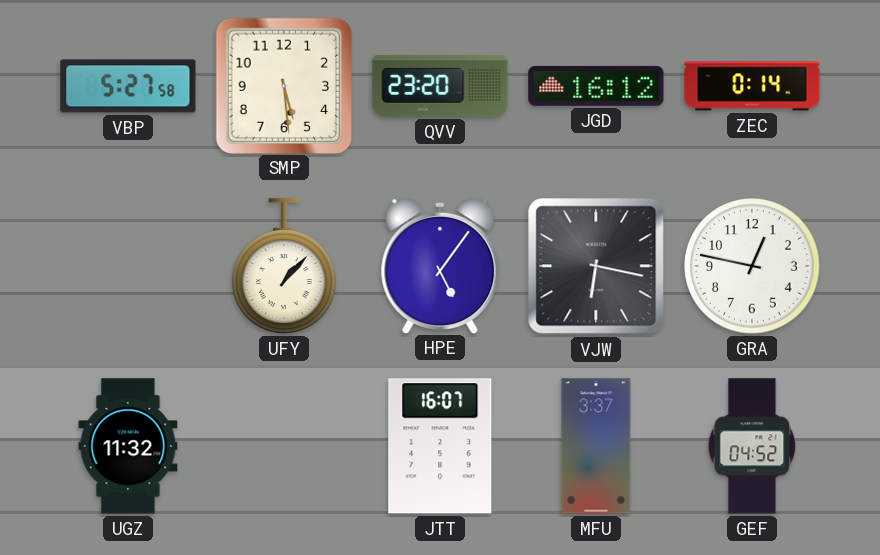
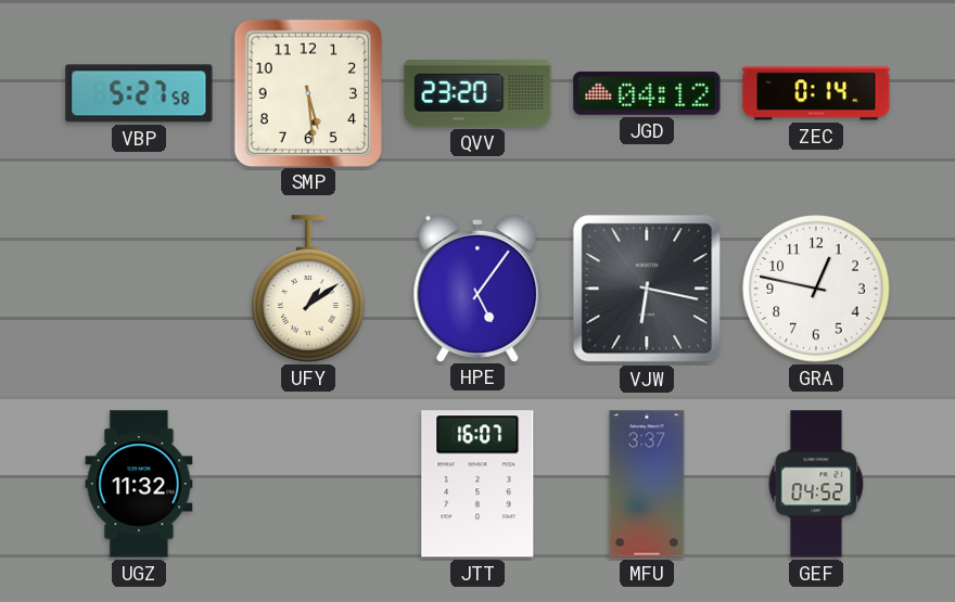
JGD: 16:12 -> 04:12
UFY: 1:07 -> 1:09
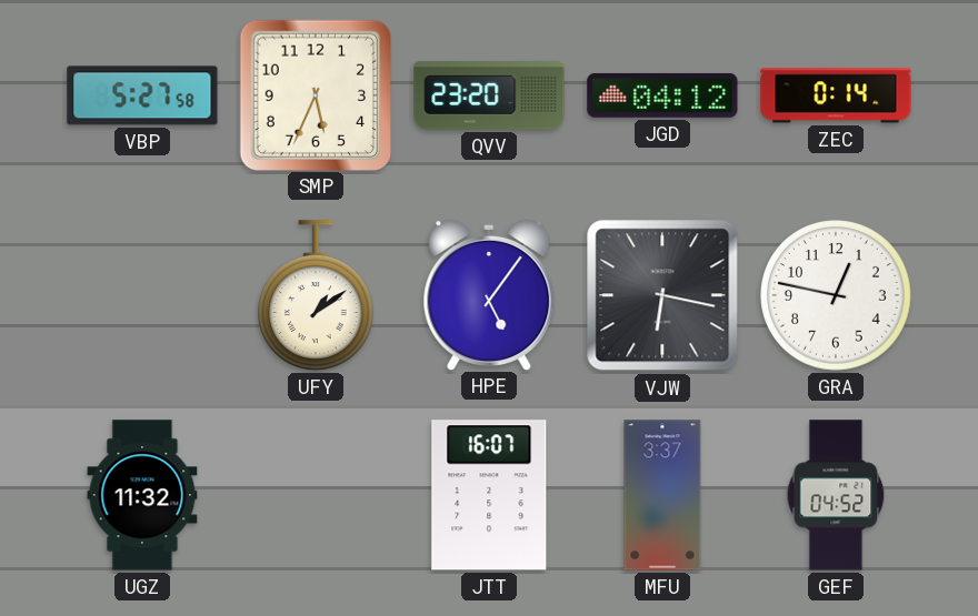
SMP: 5:29 -> 5:34
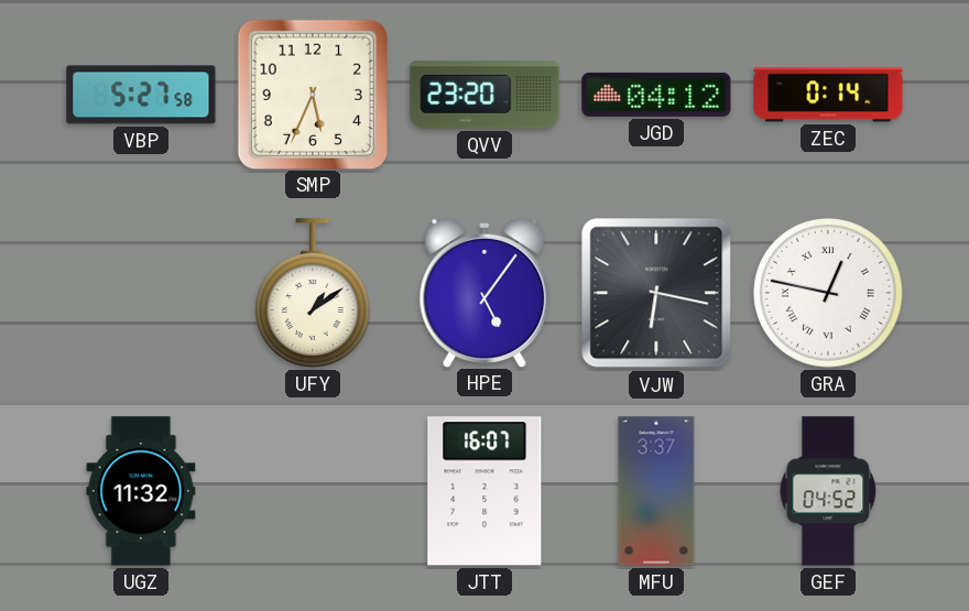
GRA numerals: Arabic -> Roman
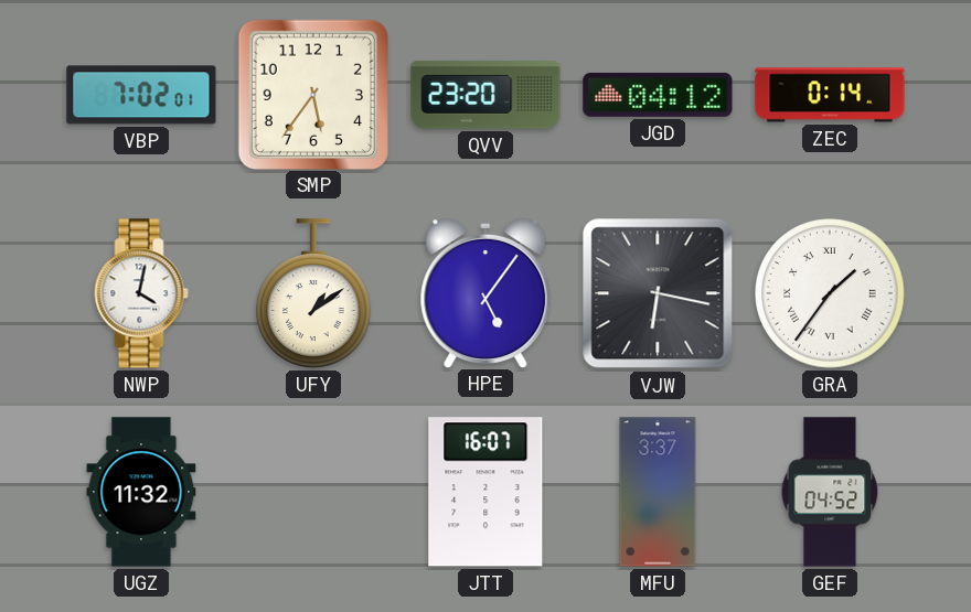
VBP: 5:27 -> 7:02
SMP: 5:34 -> 5:36
NWP: none -> 4:02
GRA: 12:47 -> 1:36
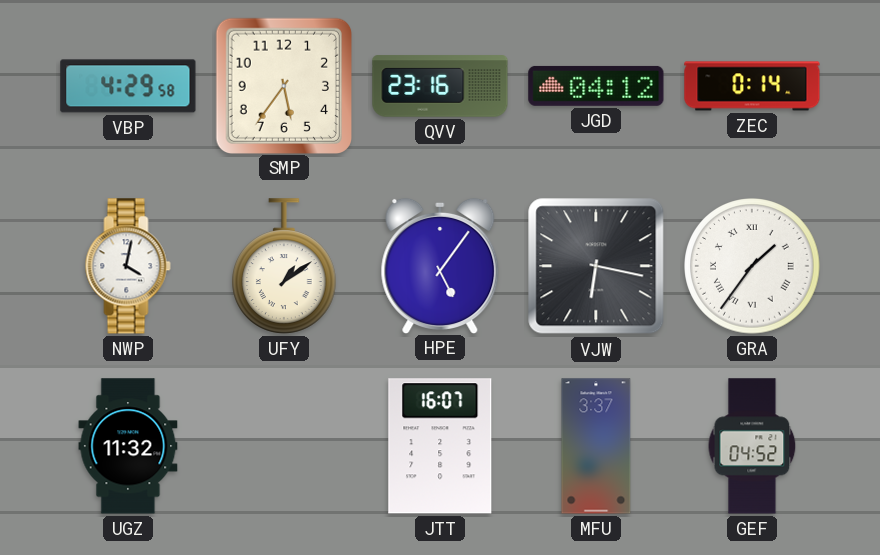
VBP: 7:02 -> 4:29
QVV: 23:20 -> 23:16
